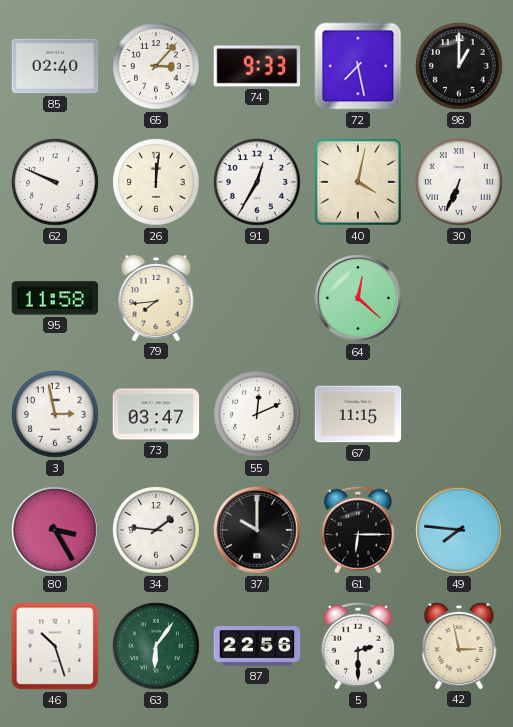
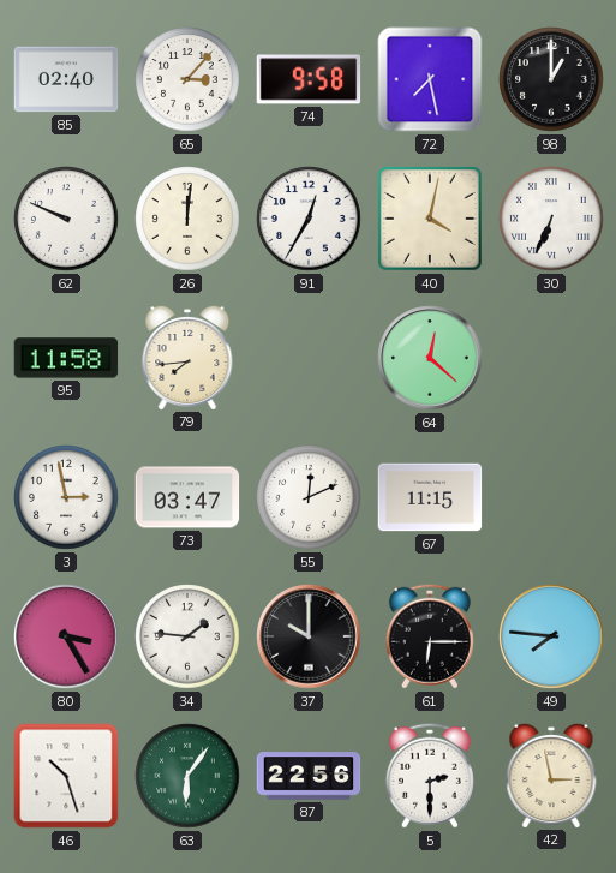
74: 9:33 -> 9:58
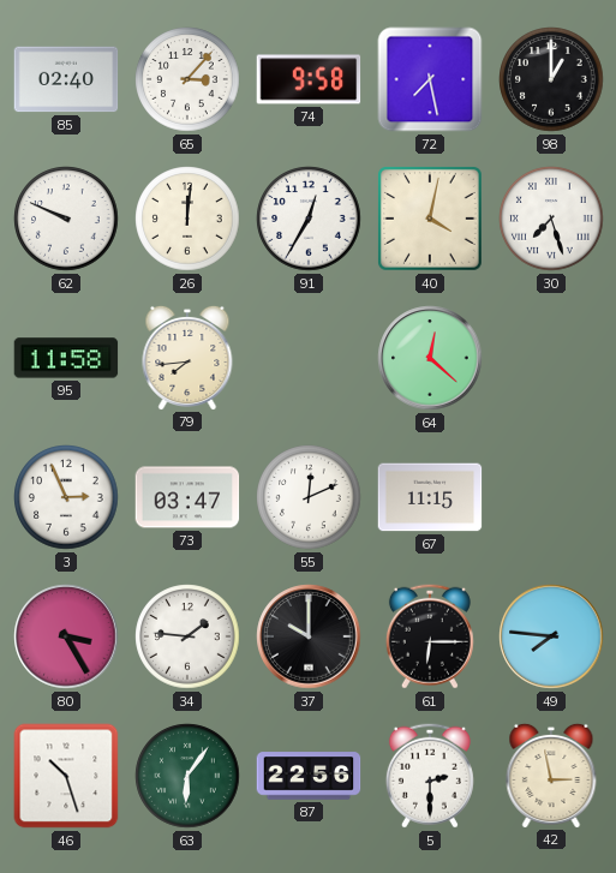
30: 6:34 -> 7:27
3: 2:58 -> 2:56
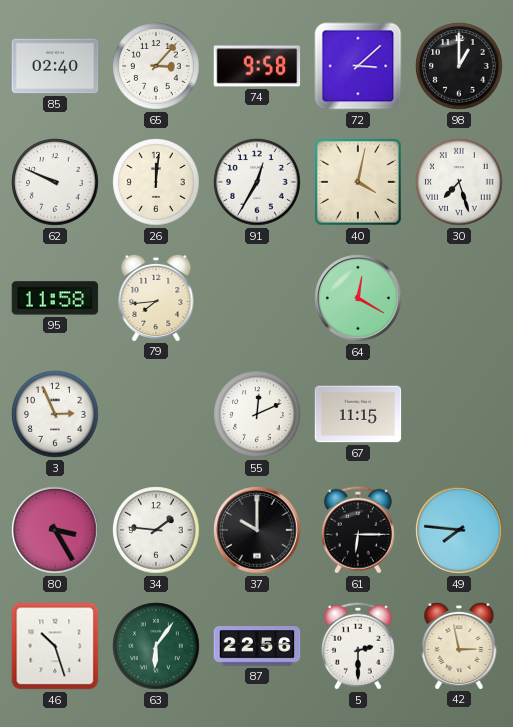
72: 7:28 -> 3:08
64: 12:22 -> 12:20
73: 03:47 -> none
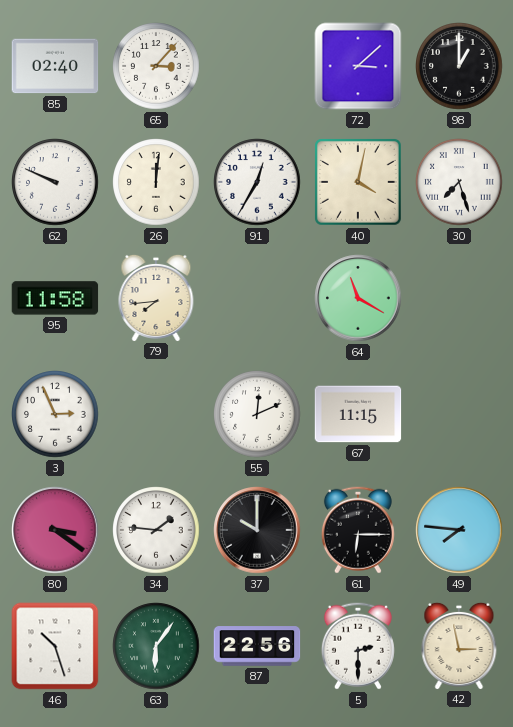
74: 9:58 -> none
64: 12:20 -> 11:20
80: 3:25 -> 3:21
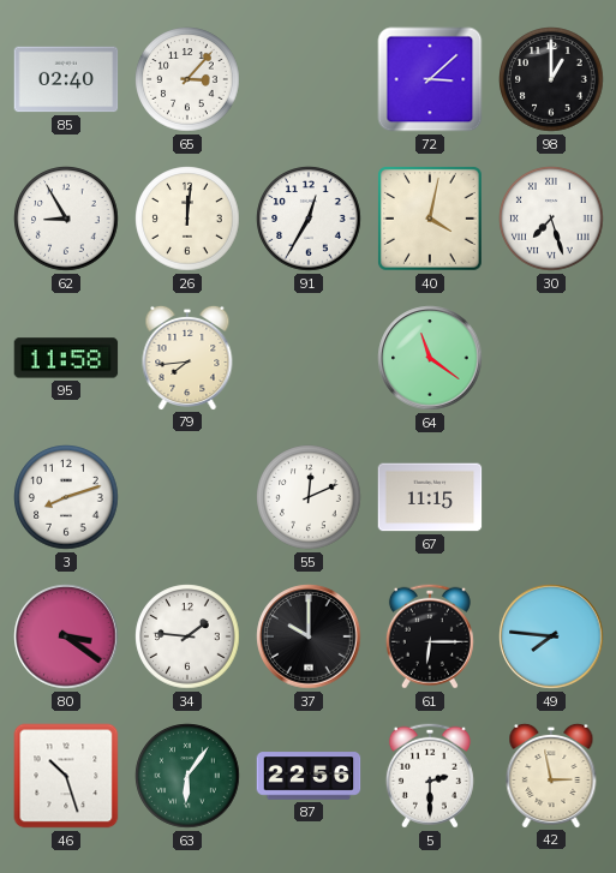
62: 9:49 -> 8:55
64: 11:20 -> 11:21
3: 2:56 -> 8:12
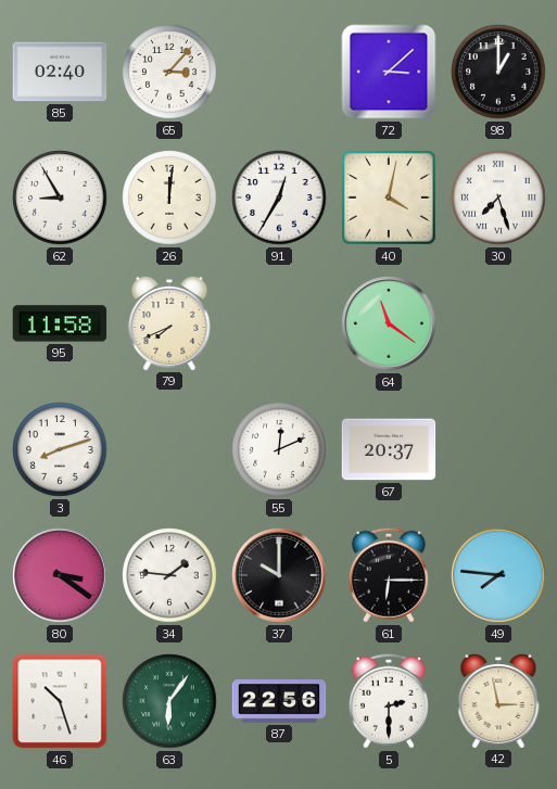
79: 7:44 -> 7:41
67: 11:15 -> 20:37
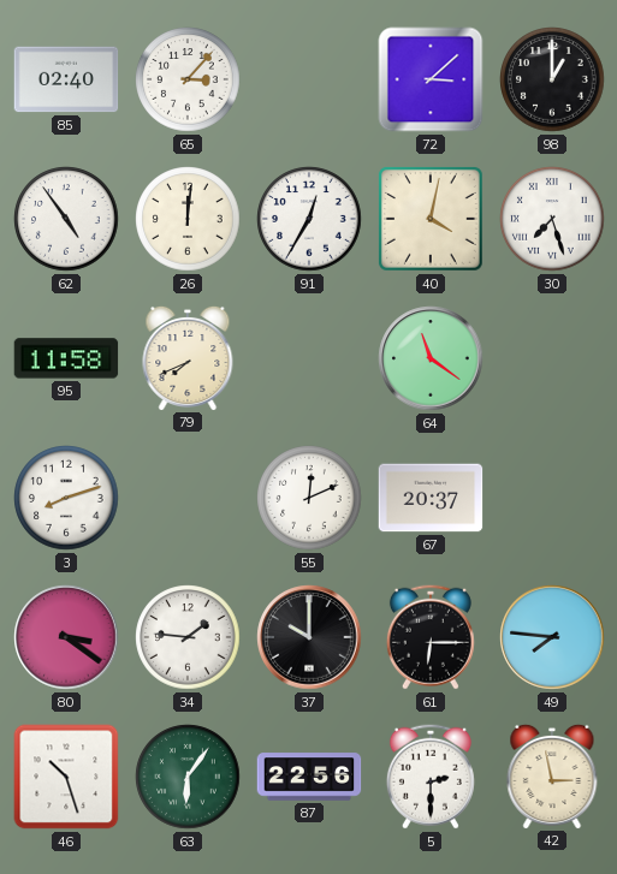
62: 8:55 -> 4:54
